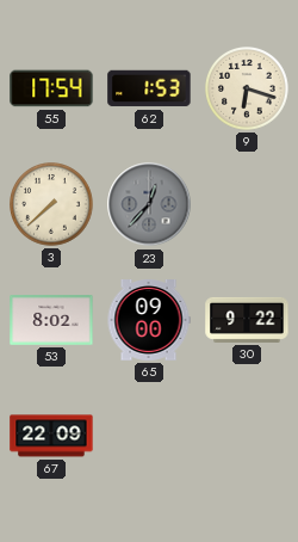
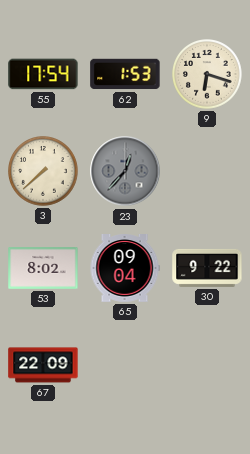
65: 09:00 -> 09:04
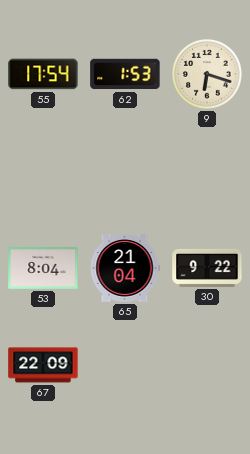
3: 7:38 -> none
23: 12:37 -> none
53: 8:02 -> 8:04
65: 09:04 -> 21:04
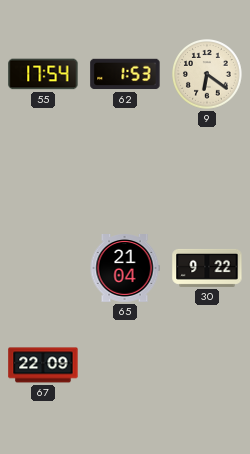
9: 6:18 -> 6:21
53: 8:04 -> none
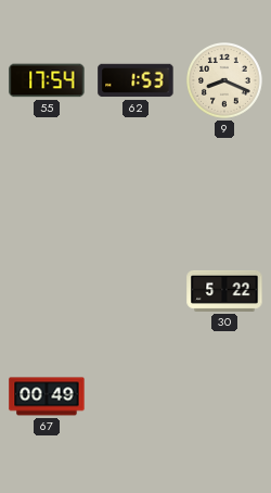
9: 6:21 -> 8:19
65: 21:04 -> none
30: 9:22 -> 5:22
67: 22:09 -> 00:49
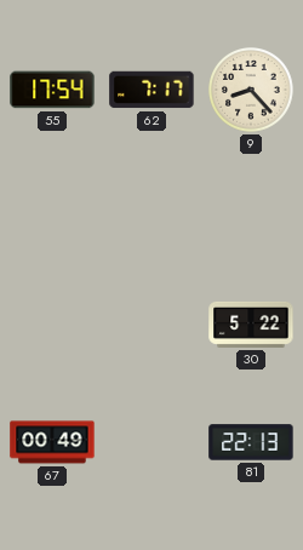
62: 1:53 -> 7:17
9: 8:19 -> 8:23
81: none -> 22:13
